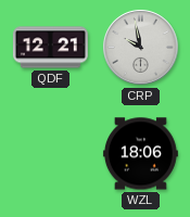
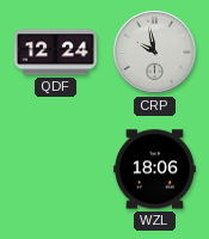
QDF: 12:21 -> 12:24
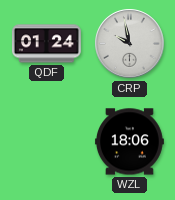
QDF: 12:24 -> 01:24
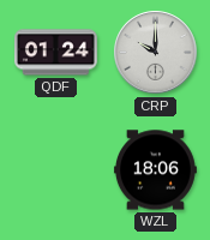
CRP: 9:58 -> 10:00
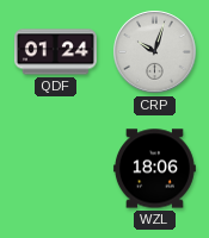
CRP: 10:00 -> 10:03
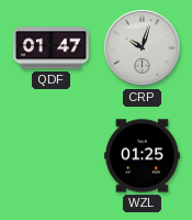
QDF: 01:24 -> 01:47
WZL: 18:06 -> 01:25
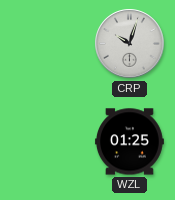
QDF: 01:47 -> none
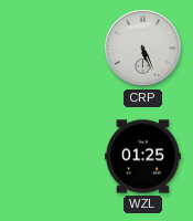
CRP: 10:03 -> 5:26
